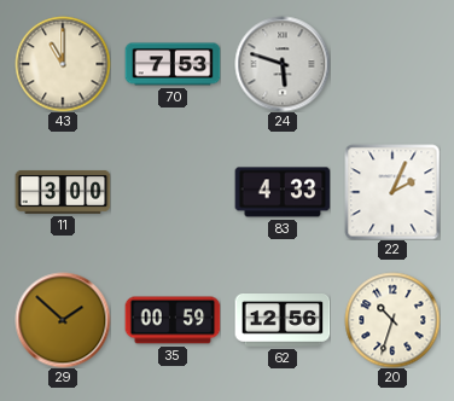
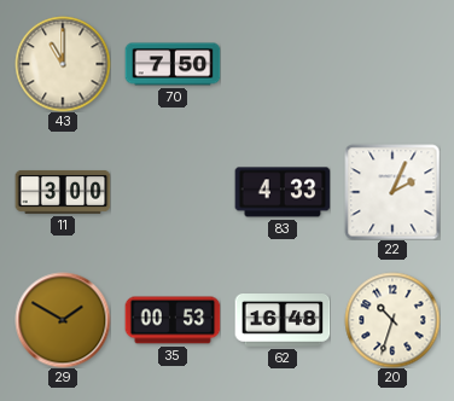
70: 7:53 -> 7:50
24: 5:48 -> none
29: 1:52 -> 1:50
35: 00:59 -> 00:53
62: 12:56 -> 16:48
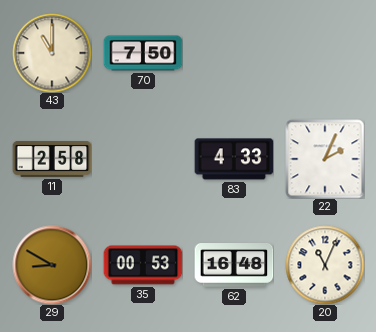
11: 3:00 -> 2:58
29: 1:50 -> 8:50
20: 10:33 -> 11:04
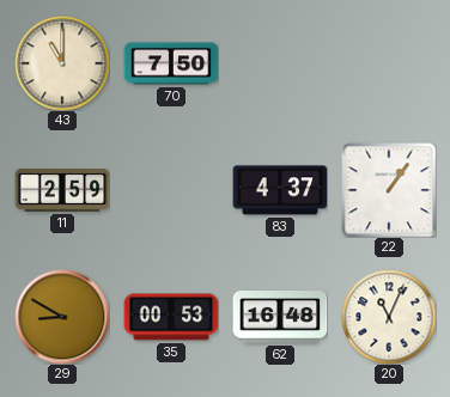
11: 2:58 -> 2:59
83: 4:33 -> 4:37
22: 2:04 -> 1:06
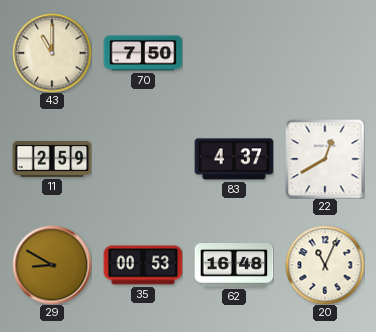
22: 1:06 -> 12:40
